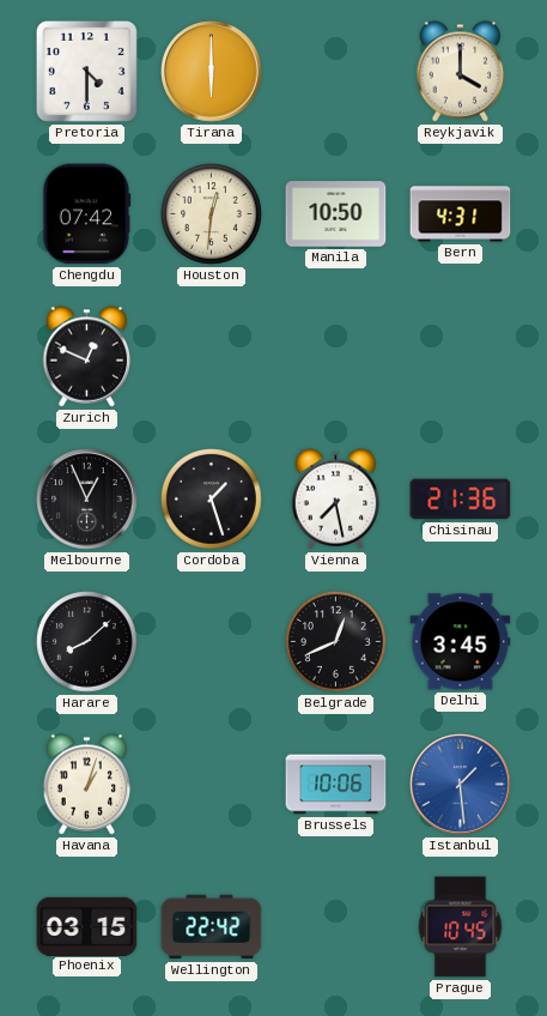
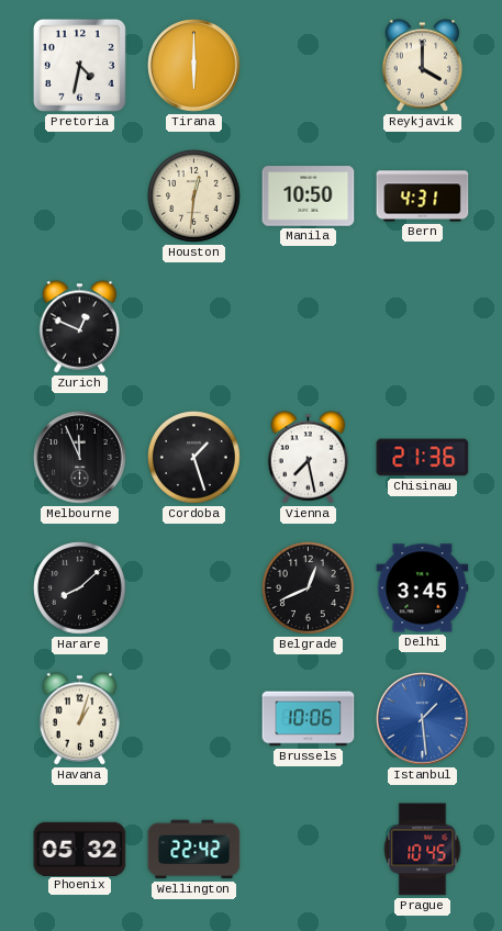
Pretoria: 4:30 -> 4:32
Chengdu: 07:42 -> none
Melbourne: 12:56 -> 11:56
Phoenix: 03:15 -> 05:32
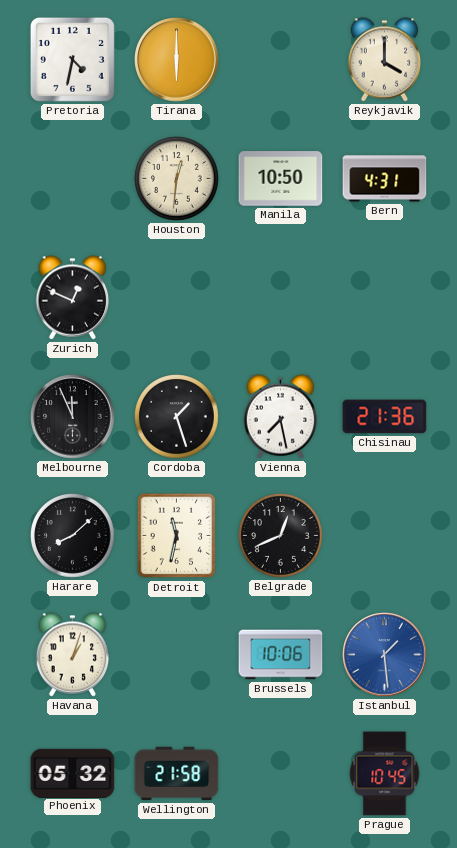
Detroit: none -> 11:32
Delhi: 3:45 -> none
Wellington: 22:42 -> 21:58
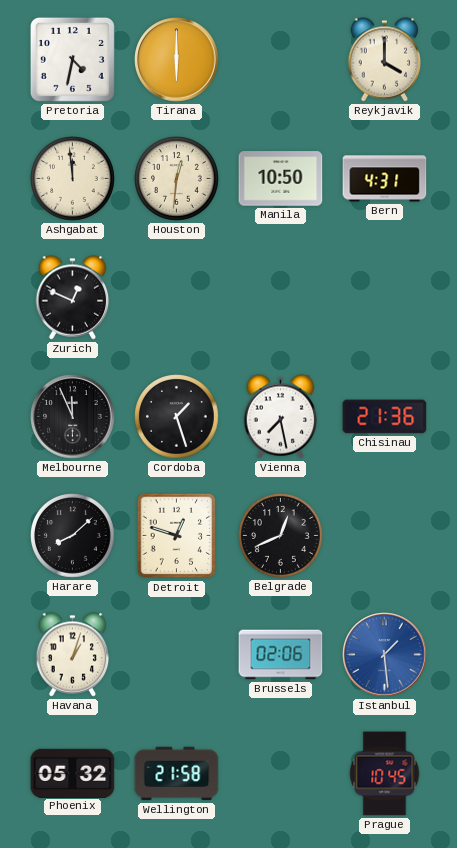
Ashgabat: none -> 11:59
Detroit: 11:32 -> 12:48
Brussels: 10:06 -> 02:06
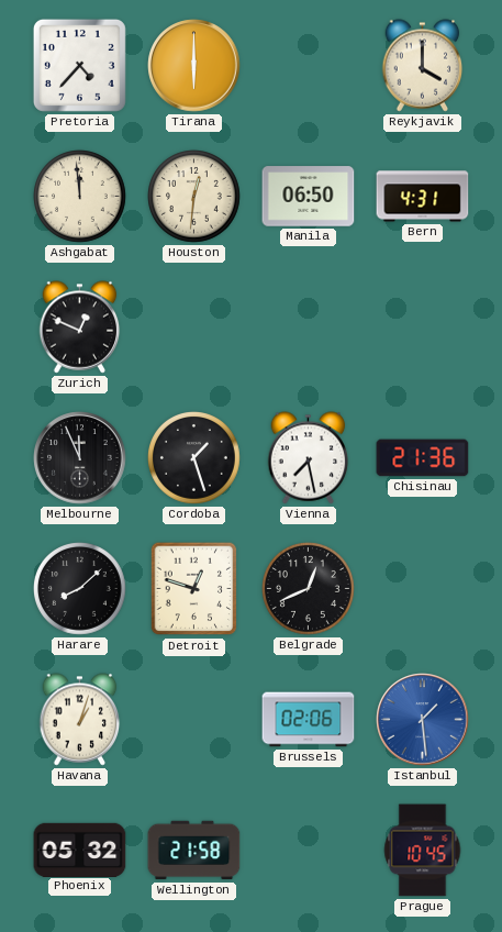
Pretoria: 4:32 -> 4:37
Manila: 10:50 -> 06:50
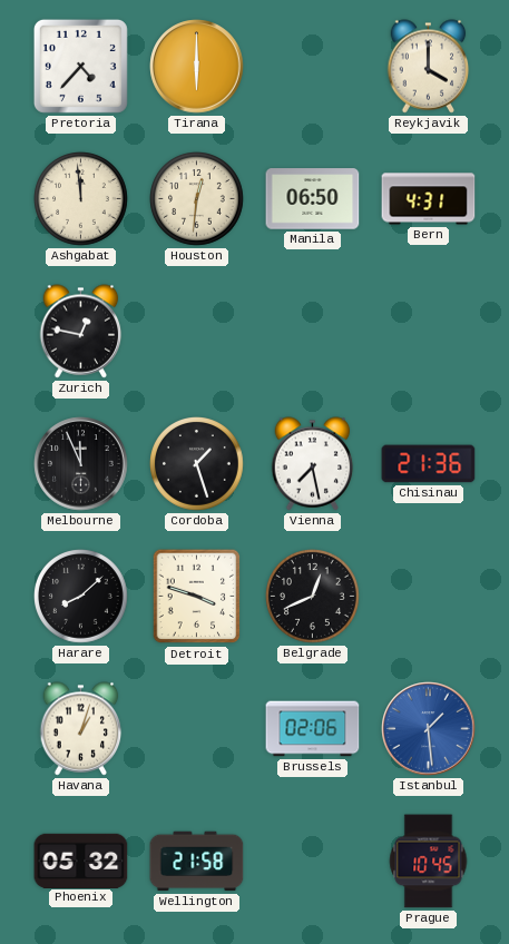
Zurich: 12:49 -> 12:47
Detroit: 12:48 -> 3:48
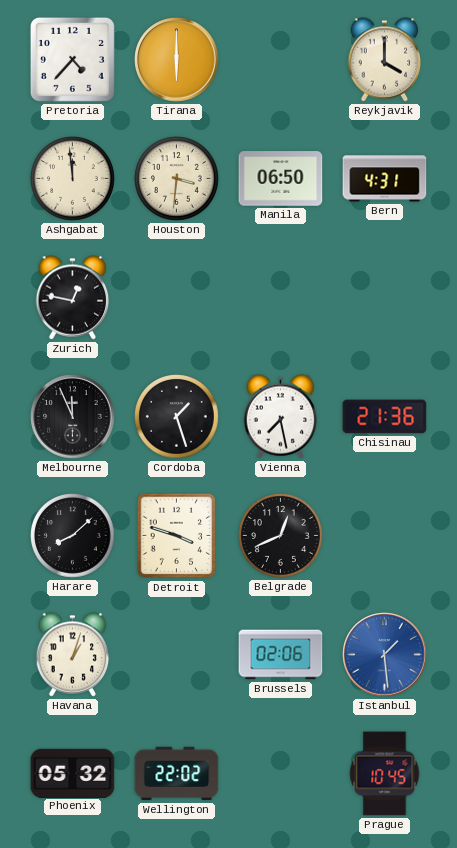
Houston: 12:31 -> 3:31
Wellington: 21:58 -> 22:02
